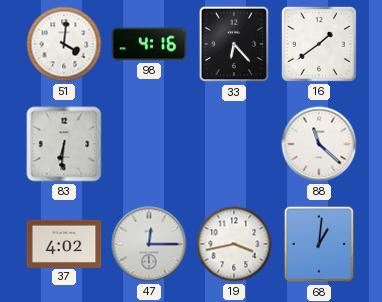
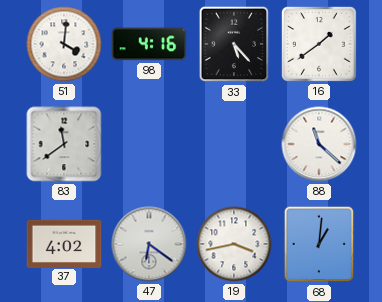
33: 6:23 -> 5:23
83: 6:31 -> 11:39
47: 12:15 -> 6:21
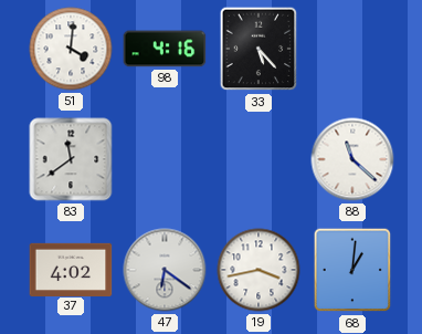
16: 1:39 -> none
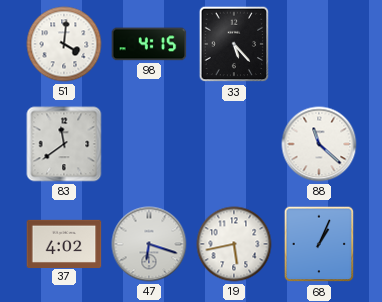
98: 4:16 -> 4:15
47: 6:21 -> 6:18
19: 3:43 -> 5:43
68: 1:01 -> 1:04
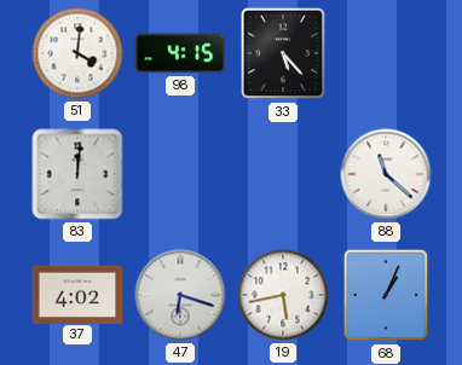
83: 11:39 -> 12:01
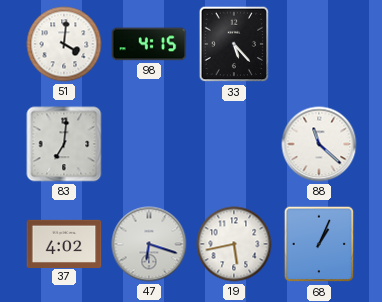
83: 12:01 -> 7:01
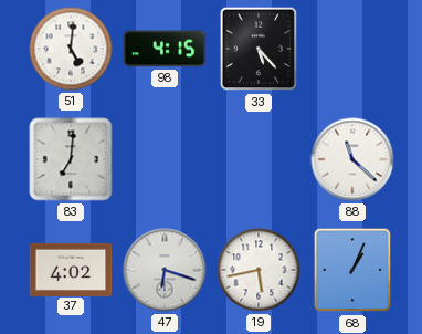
51: 4:01 -> 5:01
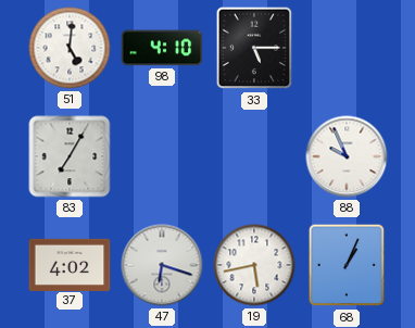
98: 4:15 -> 4:10
33: 5:23 -> 5:15
83: 7:01 -> 7:05
88: 11:22 -> 9:56
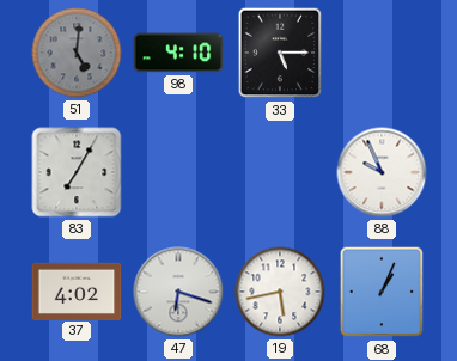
51 dial: white -> grey
